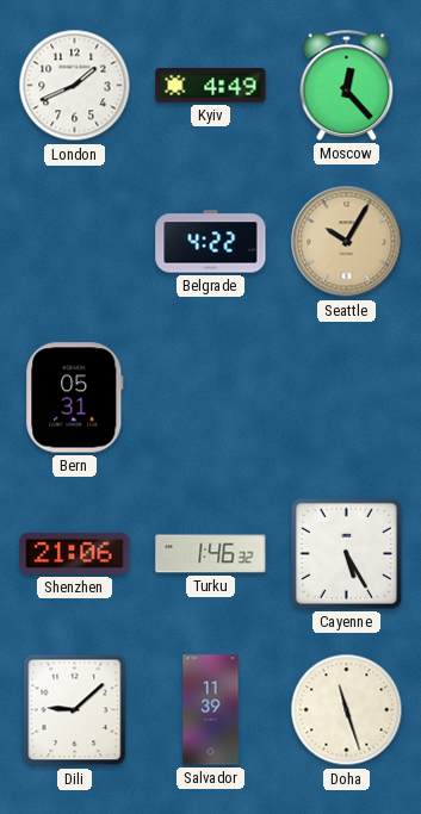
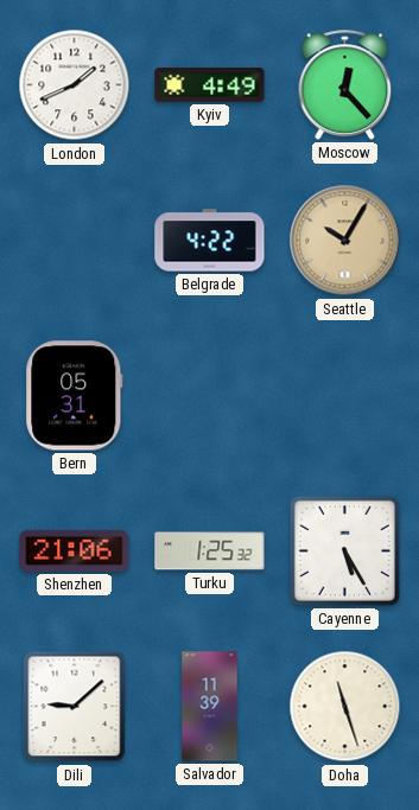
Turku: 1:46 -> 1:25
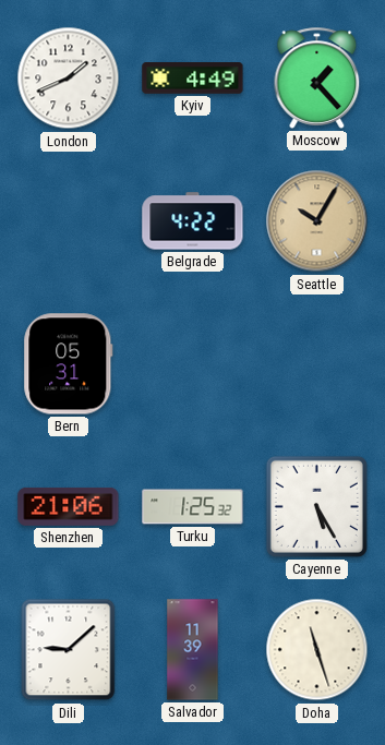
Moscow: 12:23 -> 1:23
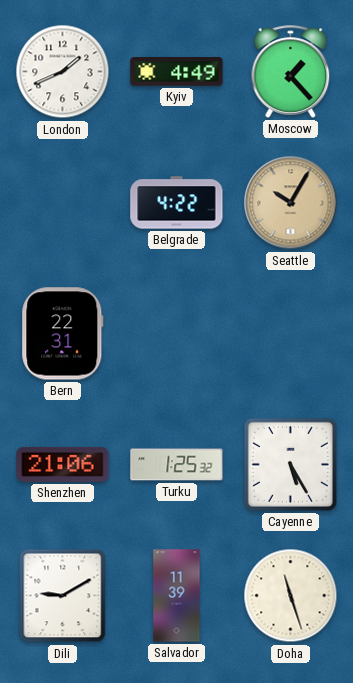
Bern: 05:31 -> 22:31
Dili: 9:08 -> 9:10
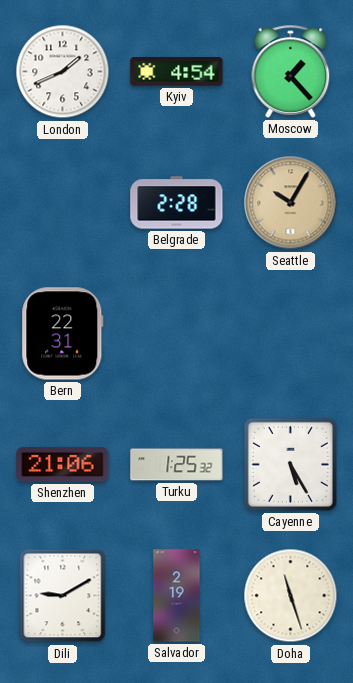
Kyiv: 4:49 -> 4:54
Belgrade: 4:22 -> 2:28
Salvador: 11:39 -> 2:19
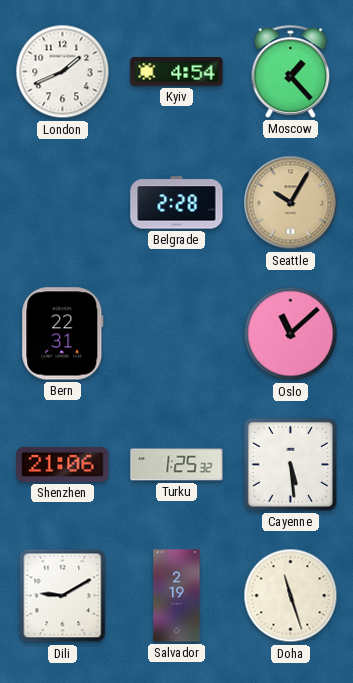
Oslo: none -> 11:08
Cayenne: 5:25 -> 5:29
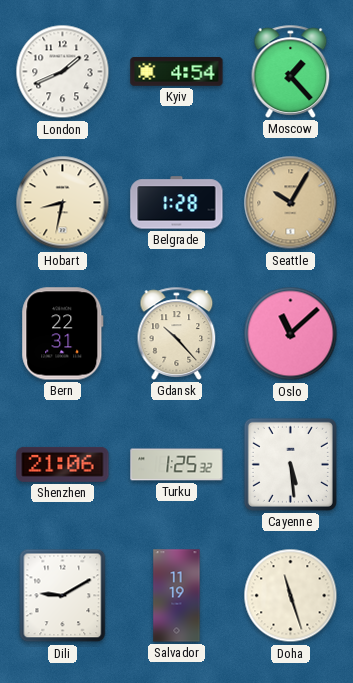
Hobart: none -> 8:32
Belgrade: 2:28 -> 1:28
Gdansk: none -> 10:23
Salvador: 2:19 -> 11:19
